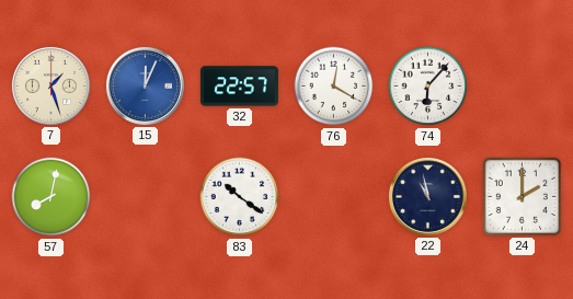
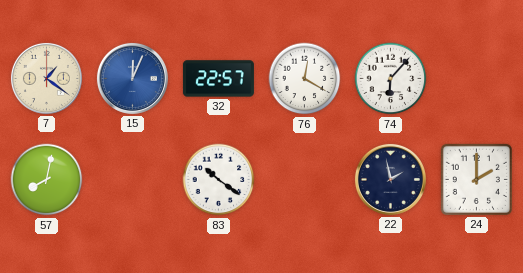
7: 1:27 -> 1:21
22: 10:58 -> 1:58
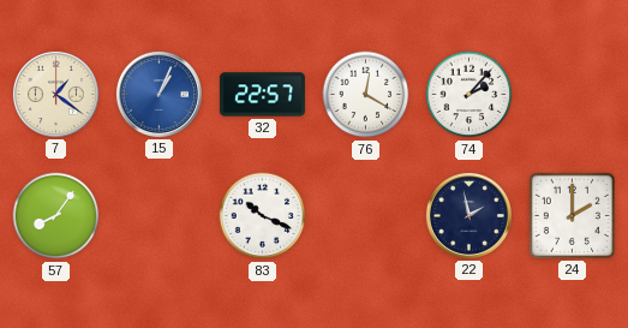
15: 12:04 -> 1:04
74: 6:07 -> 2:07
57: 8:02 -> 8:06
83: 10:21 -> 10:19
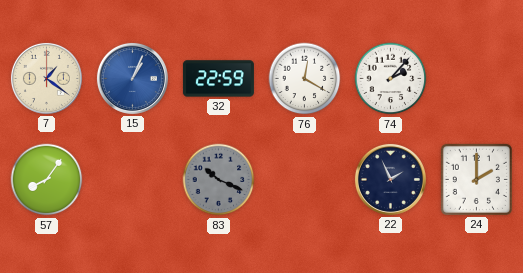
32: 22:57 -> 22:59
83 dial: white -> grey
22: 1:58 -> 1:56
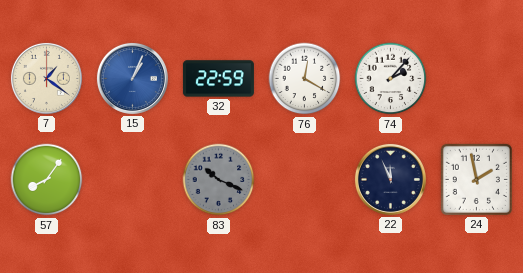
22: 1:56 -> 11:56
24: 2:00 -> 1:58
